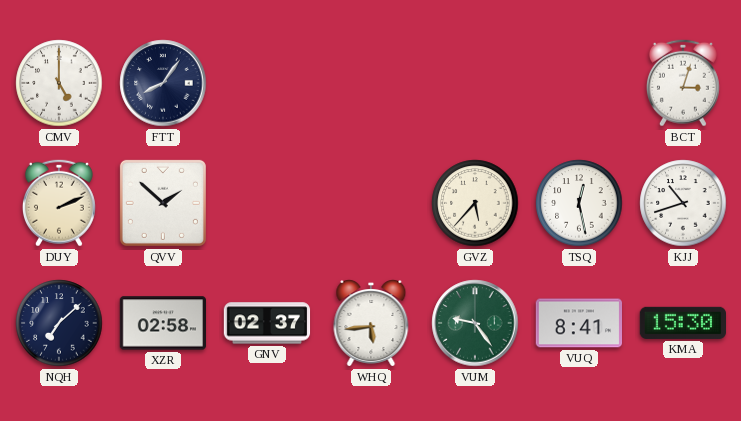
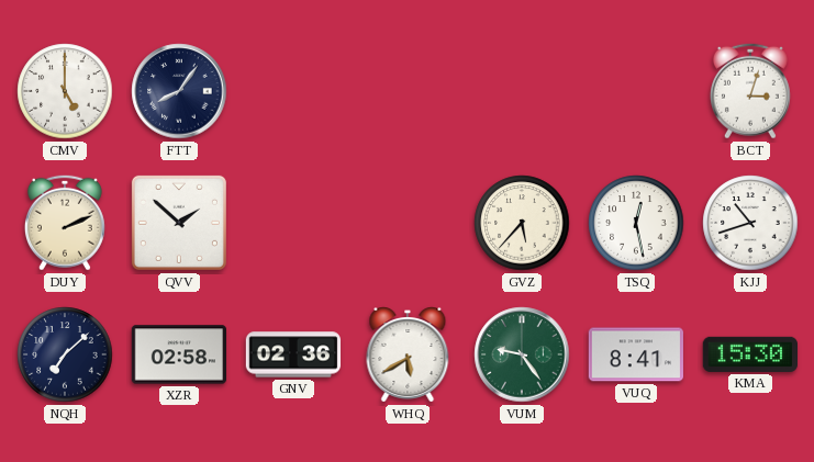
GNV: 02:37 -> 02:36
WHQ: 5:44 -> 5:40
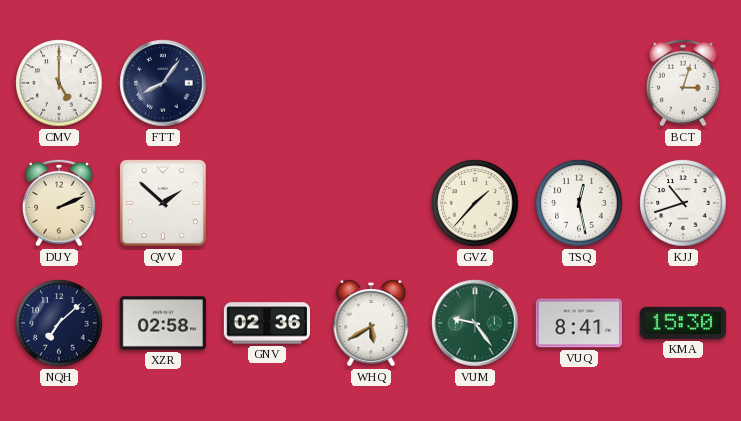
GVZ: 5:37 -> 1:37
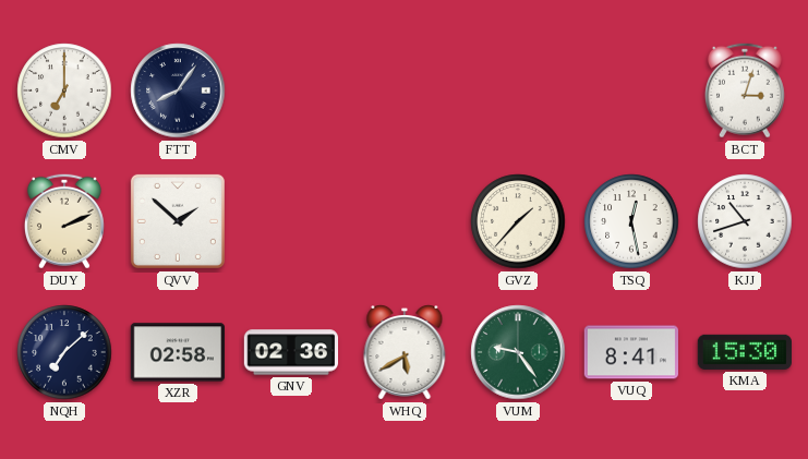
CMV: 5:00 -> 7:00
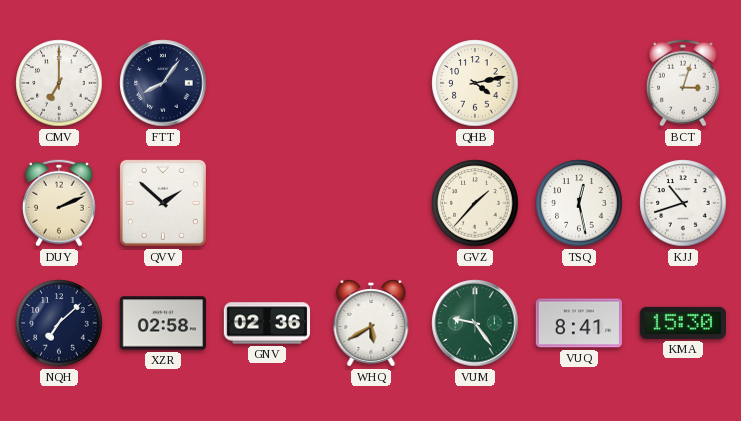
QHB: none -> 4:13
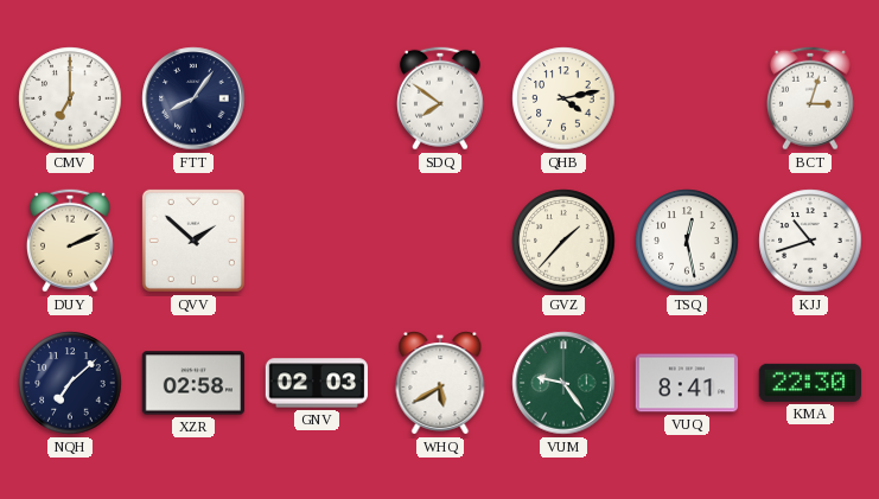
SDQ: none -> 7:51
GNV: 02:36 -> 02:03
KMA: 15:30 -> 22:30
